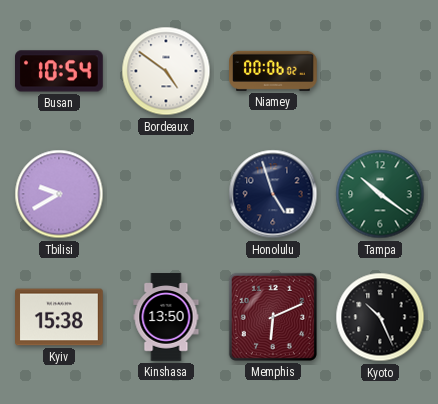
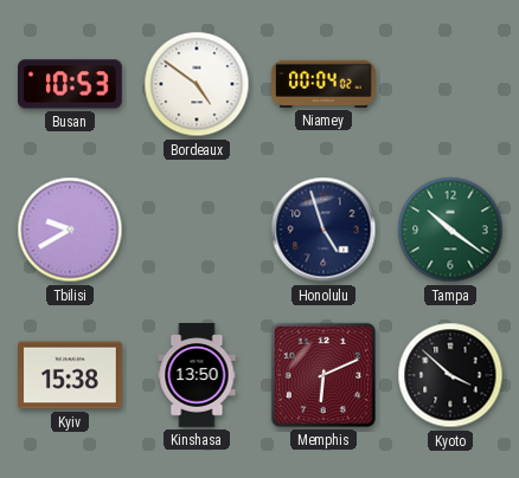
Busan: 10:54 -> 10:53
Niamey: 00:06 -> 00:04
Kyoto: 10:26 -> 3:52
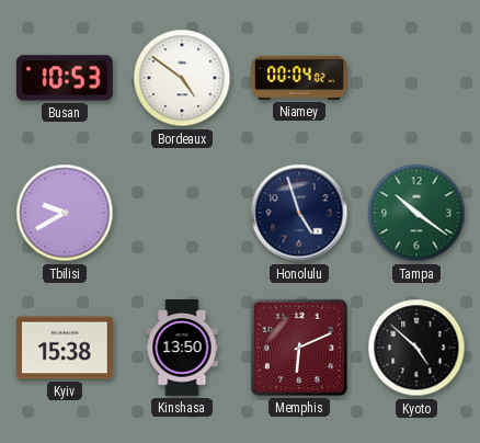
Kyoto: 3:52 -> 4:52
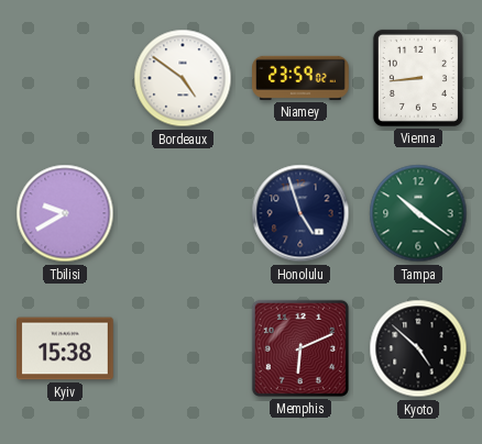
Busan: 10:53 -> none
Niamey: 00:04 -> 23:59
Vienna: none -> 8:44
Kinshasa: 13:50 -> none
